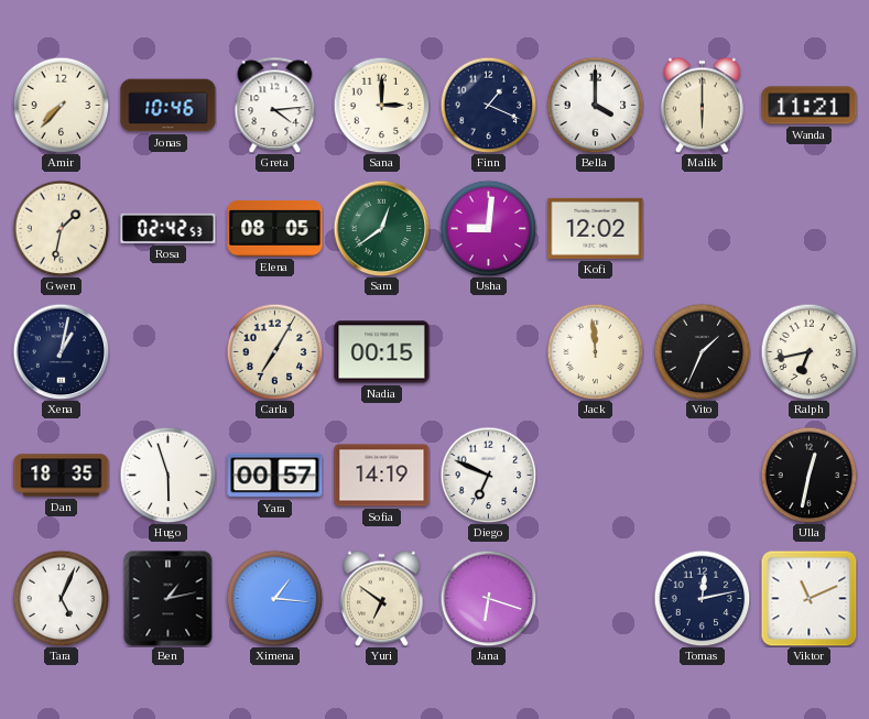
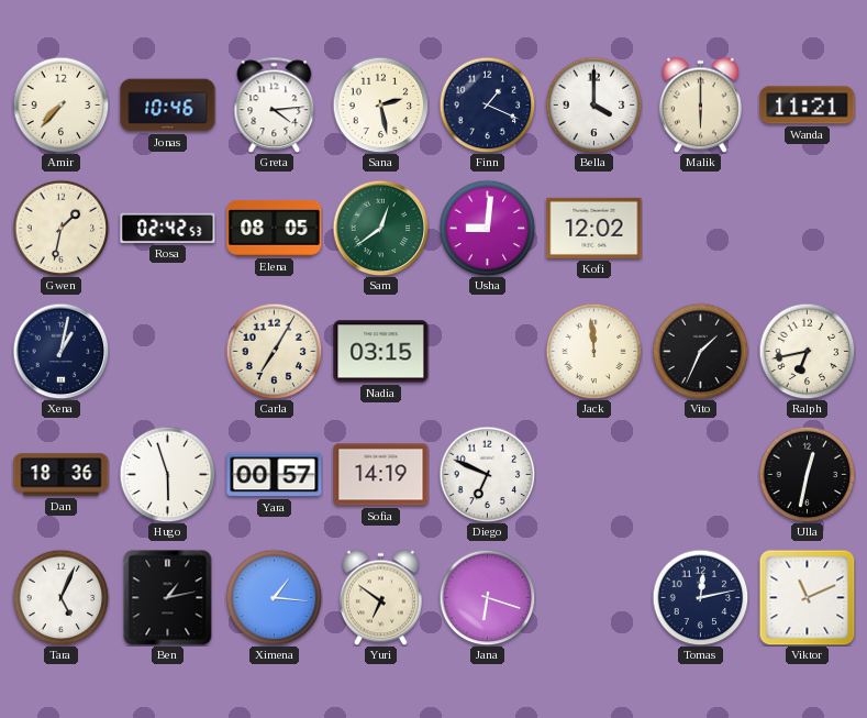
Sana: 3:00 -> 2:28
Nadia: 00:15 -> 03:15
Dan: 18:35 -> 18:36
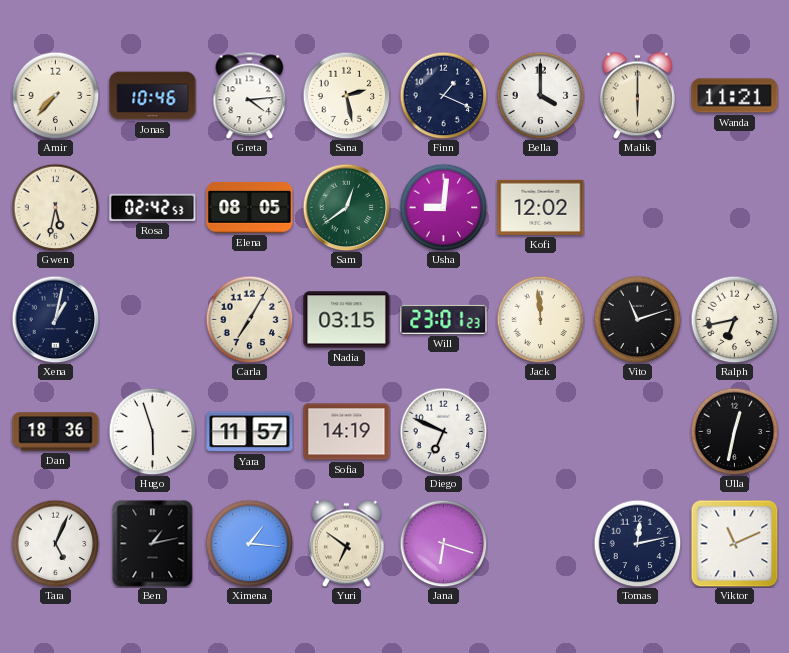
Gwen: 1:32 -> 5:32
Will: none -> 23:01
Vito: 1:34 -> 11:12
Yara: 00:57 -> 11:57
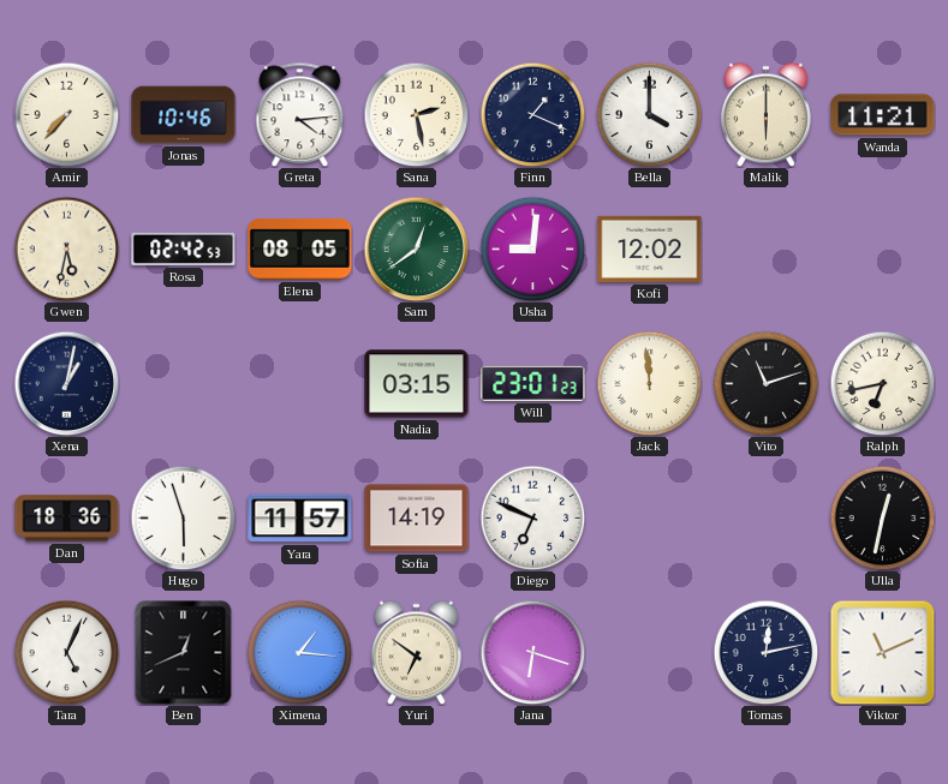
Carla: 7:05 -> none
Ben: 1:13 -> 12:41
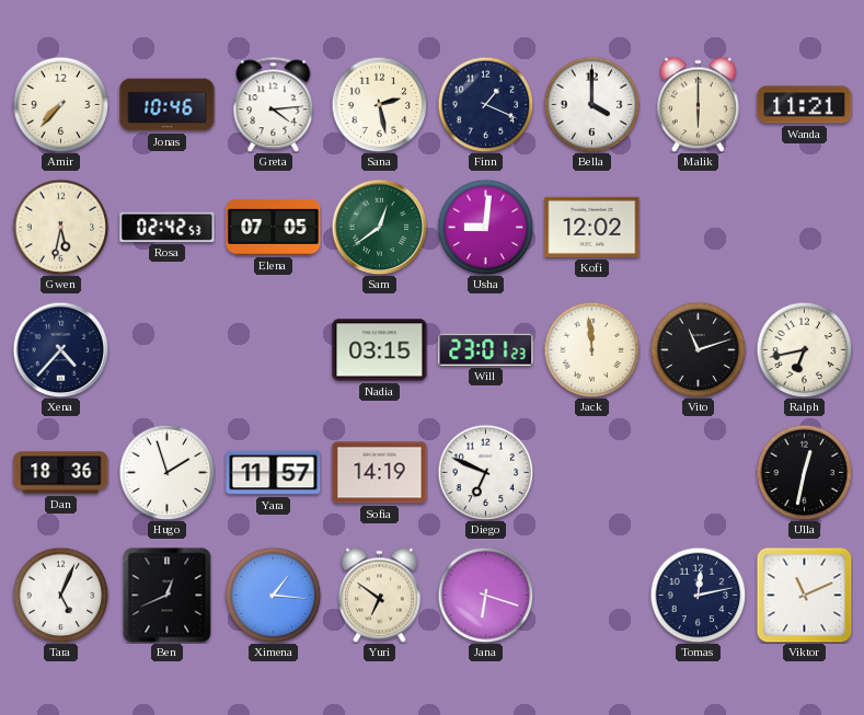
Elena: 08:05 -> 07:05
Xena: 1:02 -> 4:37
Hugo: 5:57 -> 1:57
